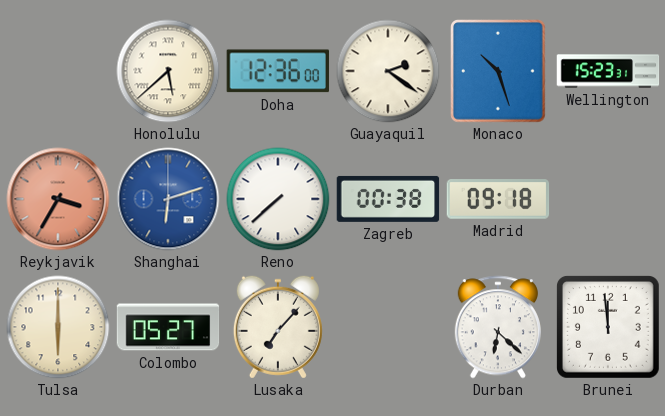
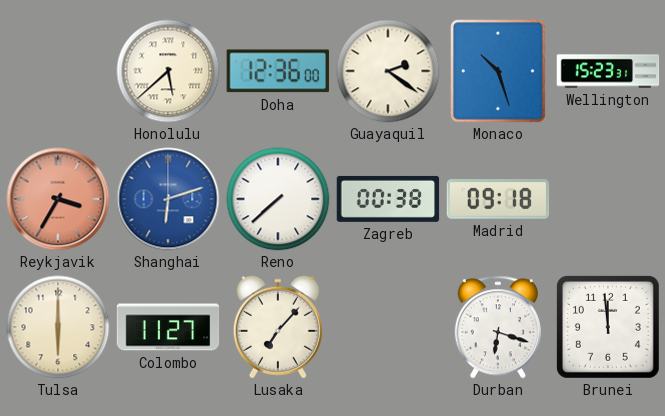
Colombo: 05:27 -> 11:27
Durban: 6:22 -> 6:18
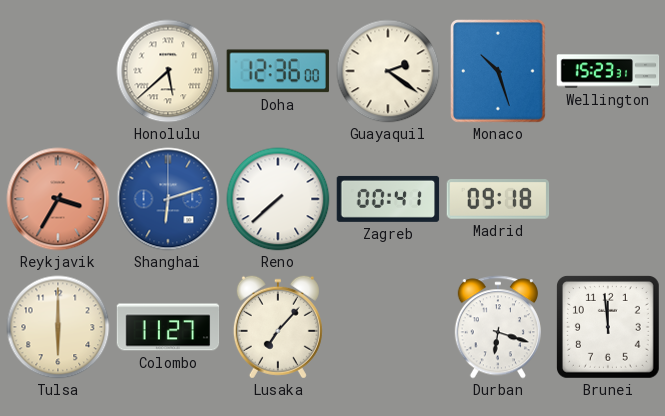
Zagreb: 00:38 -> 00:41
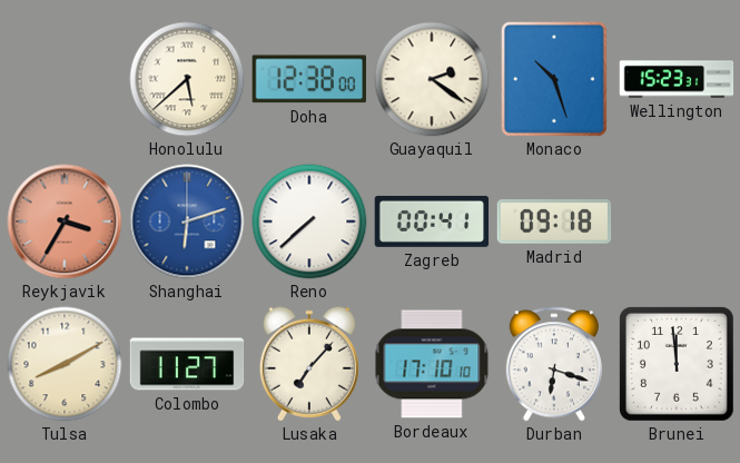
Doha: 12:36 -> 12:38
Tulsa: 6:00 -> 8:10
Bordeaux: none -> 17:10
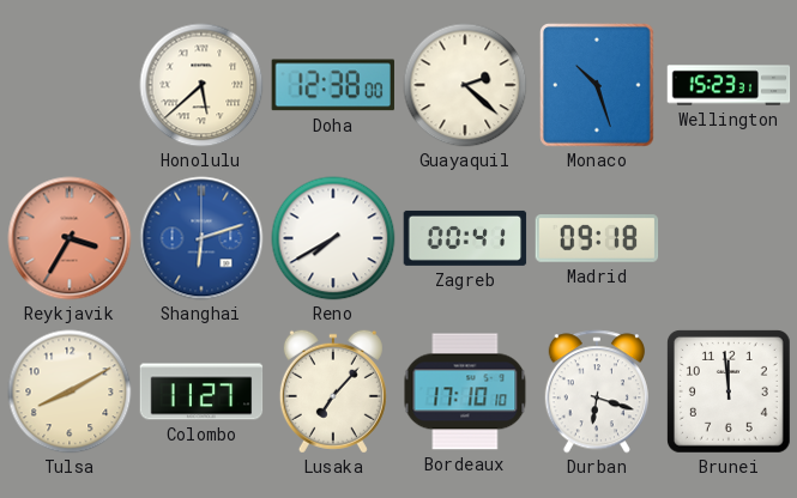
Guayaquil: 2:21 -> 2:22
Reno: 7:38 -> 7:40
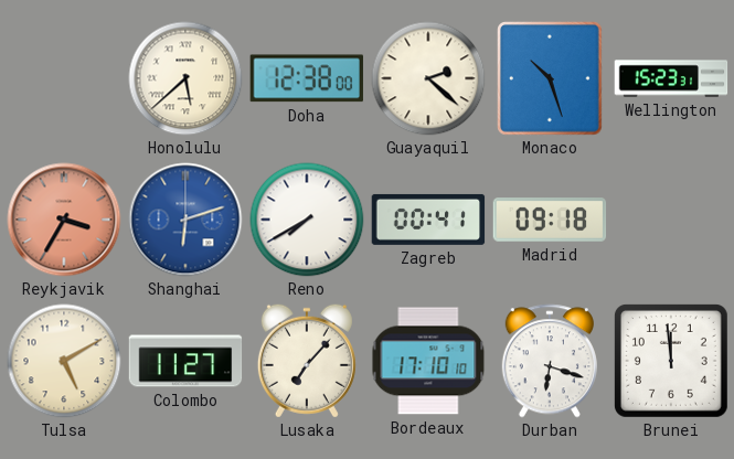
Tulsa: 8:10 -> 5:10
